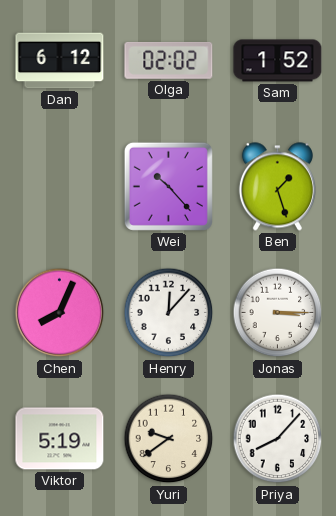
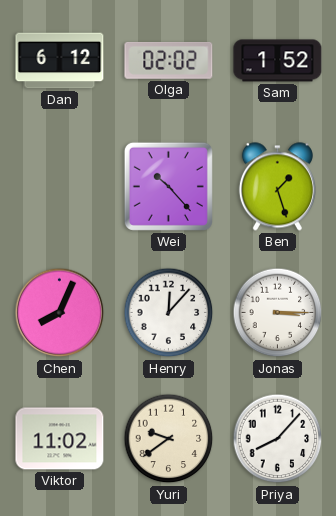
Viktor: 5:19 -> 11:02
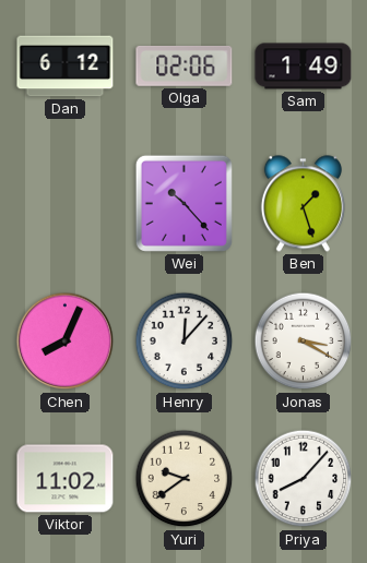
Olga: 02:02 -> 02:06
Sam: 1:52 -> 1:49
Jonas: 3:15 -> 3:20
